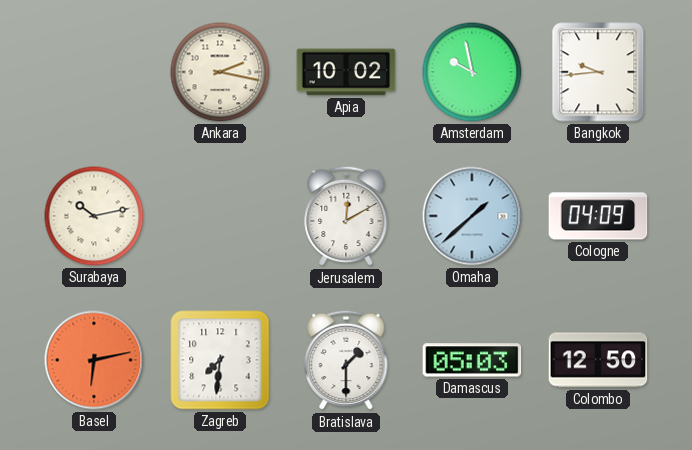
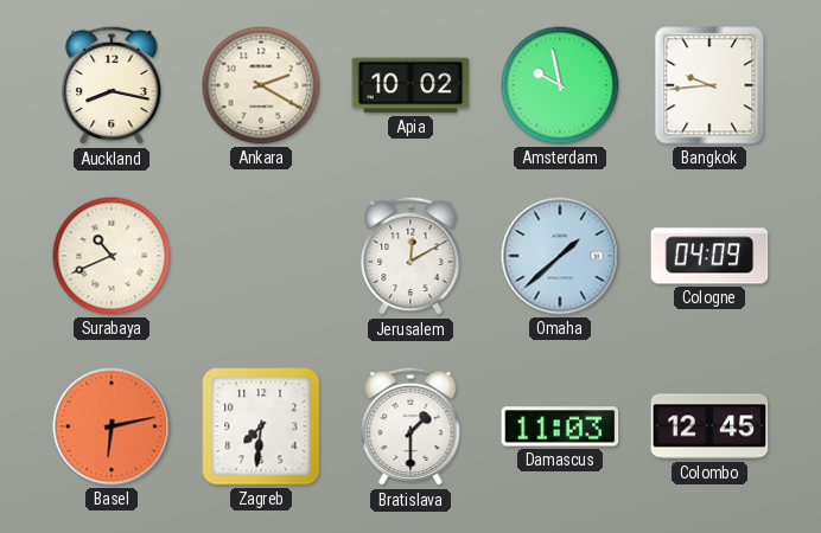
Auckland: none -> 8:17
Ankara: 2:17 -> 2:20
Surabaya: 10:13 -> 10:41
Damascus: 05:03 -> 11:03
Colombo: 12:50 -> 12:45
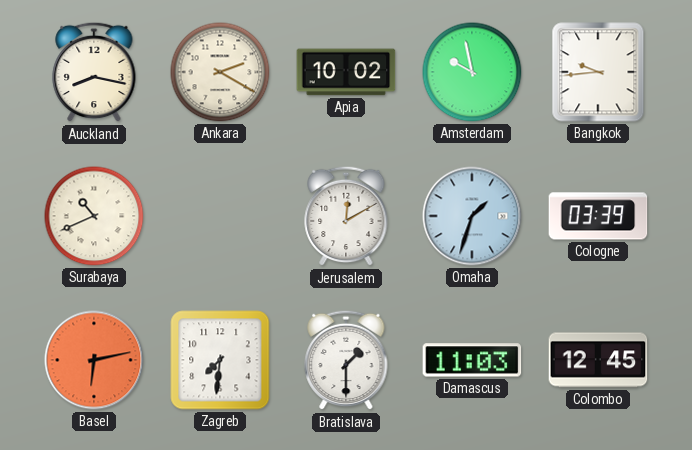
Omaha: 1:38 -> 1:33
Cologne: 04:09 -> 03:39
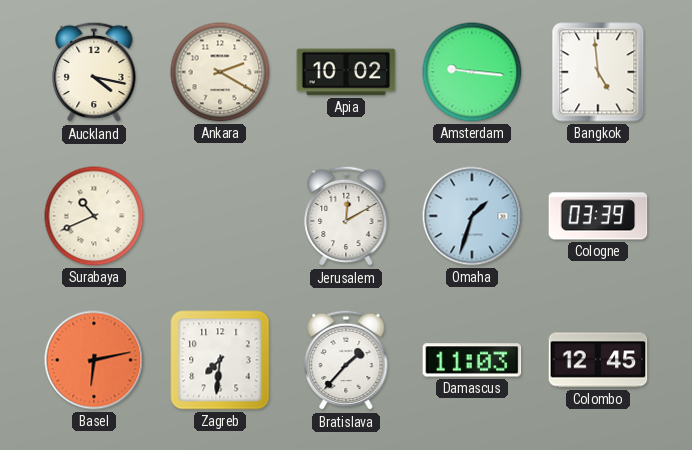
Auckland: 8:17 -> 4:17
Amsterdam: 9:58 -> 9:16
Bangkok: 9:44 -> 4:59
Bratislava: 1:30 -> 1:37
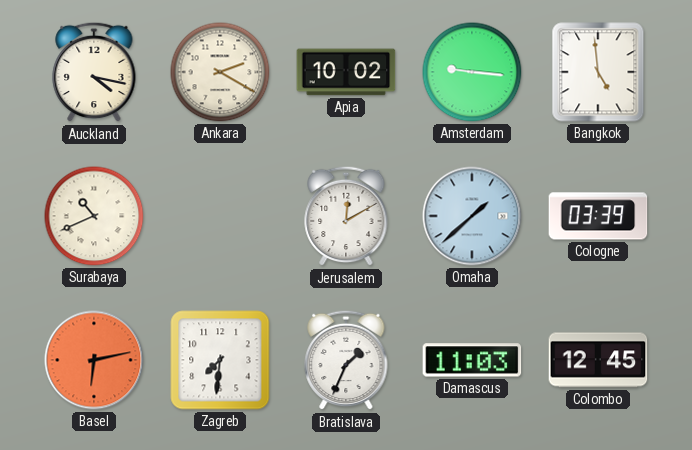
Omaha: 1:33 -> 1:38
Bratislava: 1:37 -> 1:34
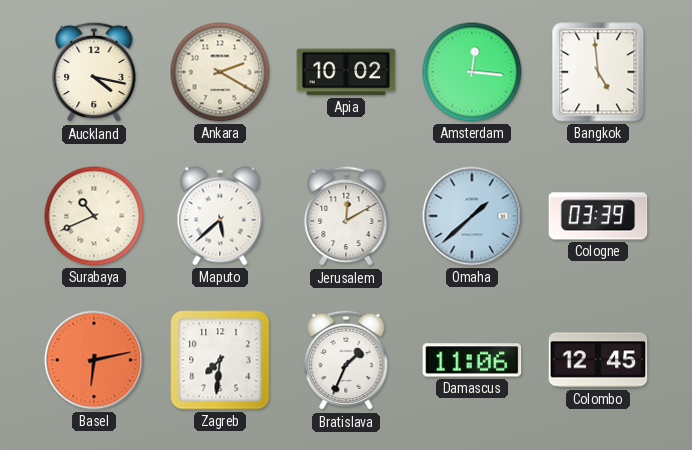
Amsterdam: 9:16 -> 12:16
Maputo: none -> 5:38
Damascus: 11:03 -> 11:06
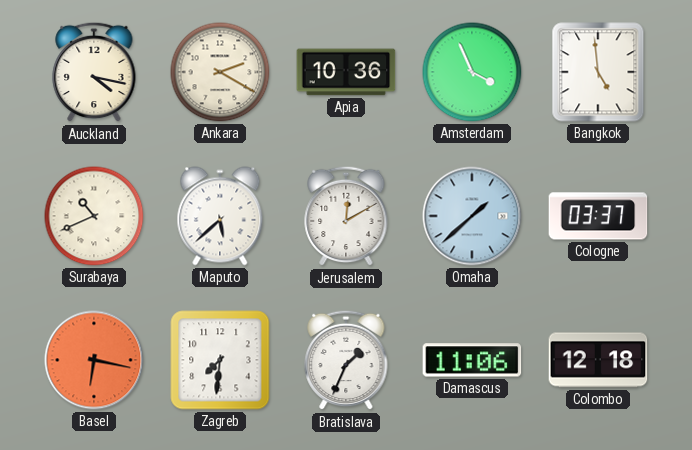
Apia: 10:02 -> 10:36
Amsterdam: 12:16 -> 3:56
Cologne: 03:39 -> 03:37
Basel: 6:13 -> 6:17
Colombo: 12:45 -> 12:18
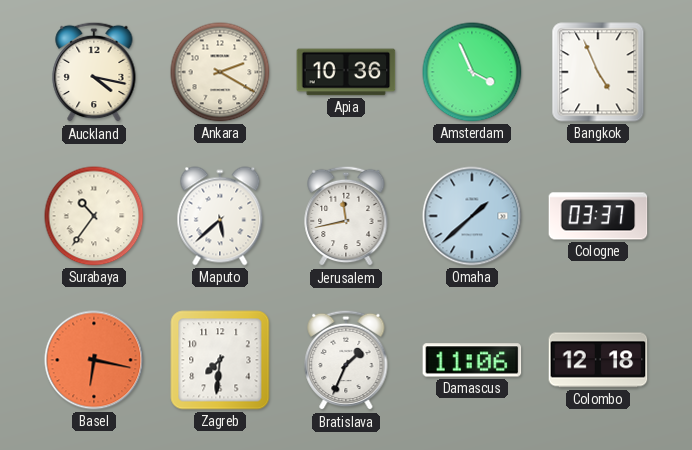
Bangkok: 4:59 -> 4:56
Surabaya: 10:41 -> 10:36
Jerusalem: 12:10 -> 11:43
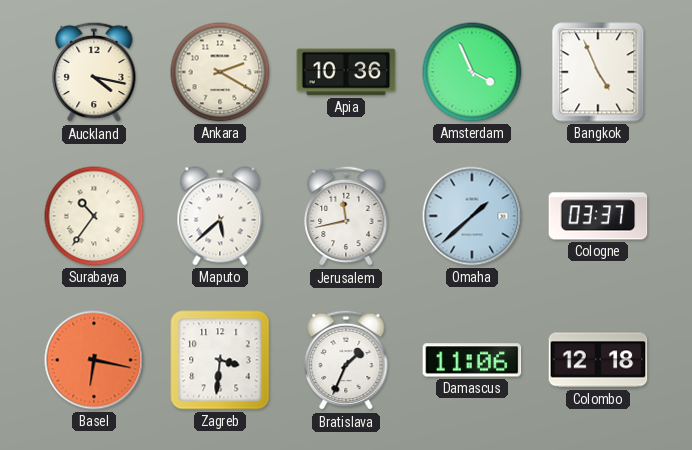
Zagreb: 7:31 -> 3:31
